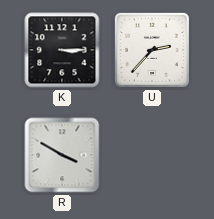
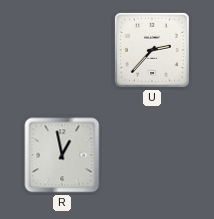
K: 3:15 -> none
R: 3:50 -> 12:58
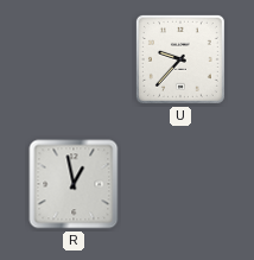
U: 2:37 -> 9:37
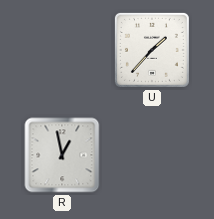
U: 9:37 -> 1:37
